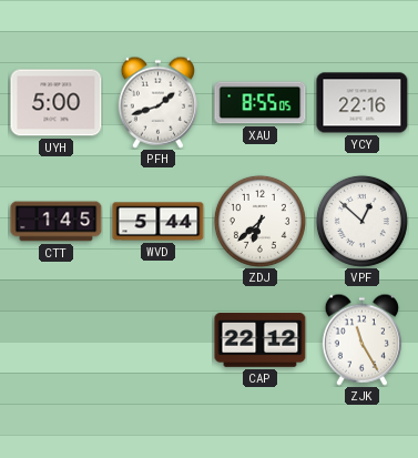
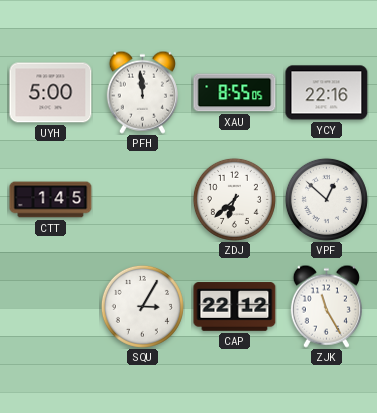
PFH: 1:42 -> 11:59
WVD: 5:44 -> none
SQU: none -> 3:05
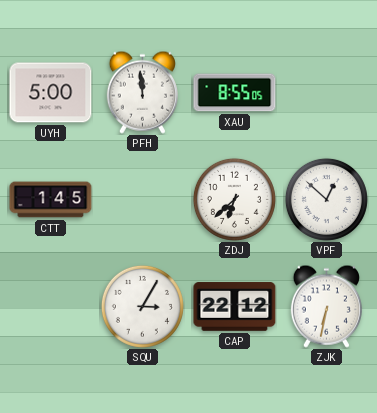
YCY: 22:16 -> none
ZJK: 11:25 -> 6:32
